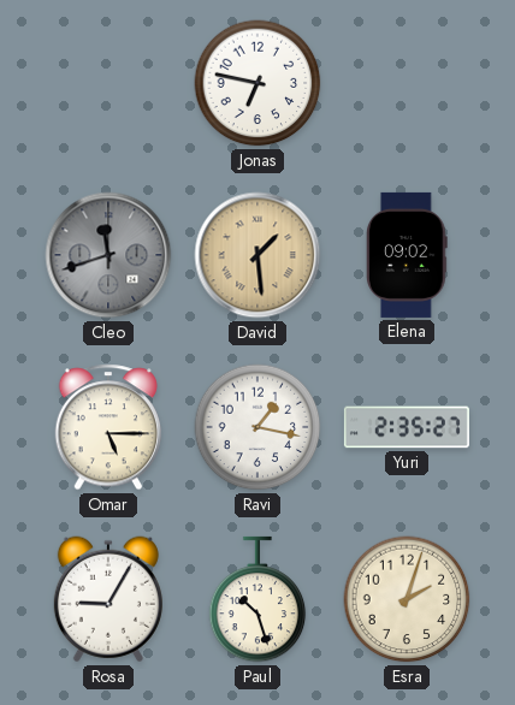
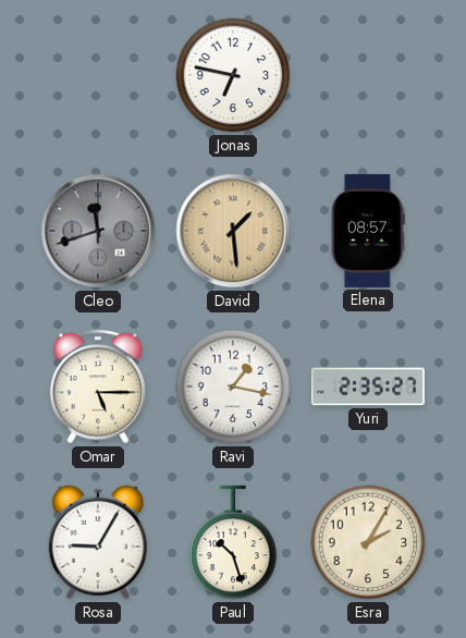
Elena: 09:02 -> 08:57
Esra: 2:03 -> 2:05
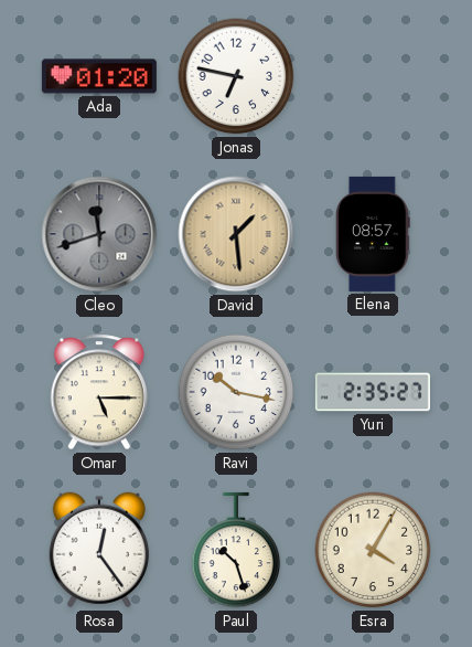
Ada: none -> 01:20
Ravi: 1:17 -> 10:17
Rosa: 9:05 -> 12:24
Esra: 2:05 -> 4:05
